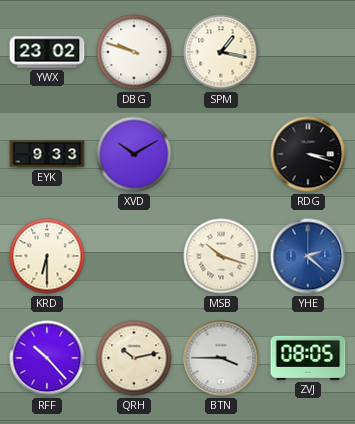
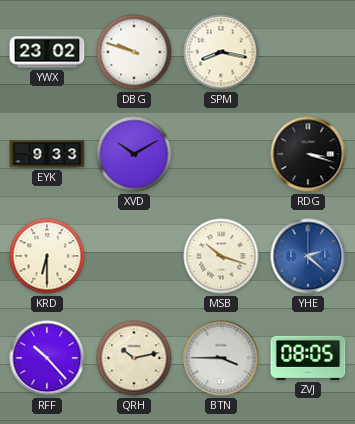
SPM: 1:17 -> 8:17
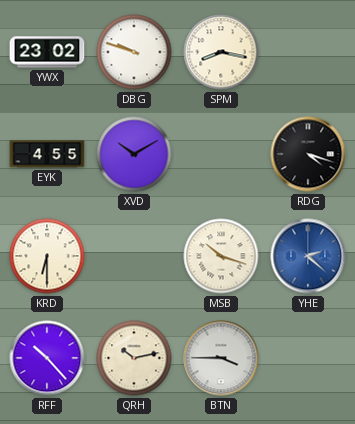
EYK: 9:33 -> 4:55
RDG: 3:18 -> 4:18
ZVJ: 08:05 -> none
